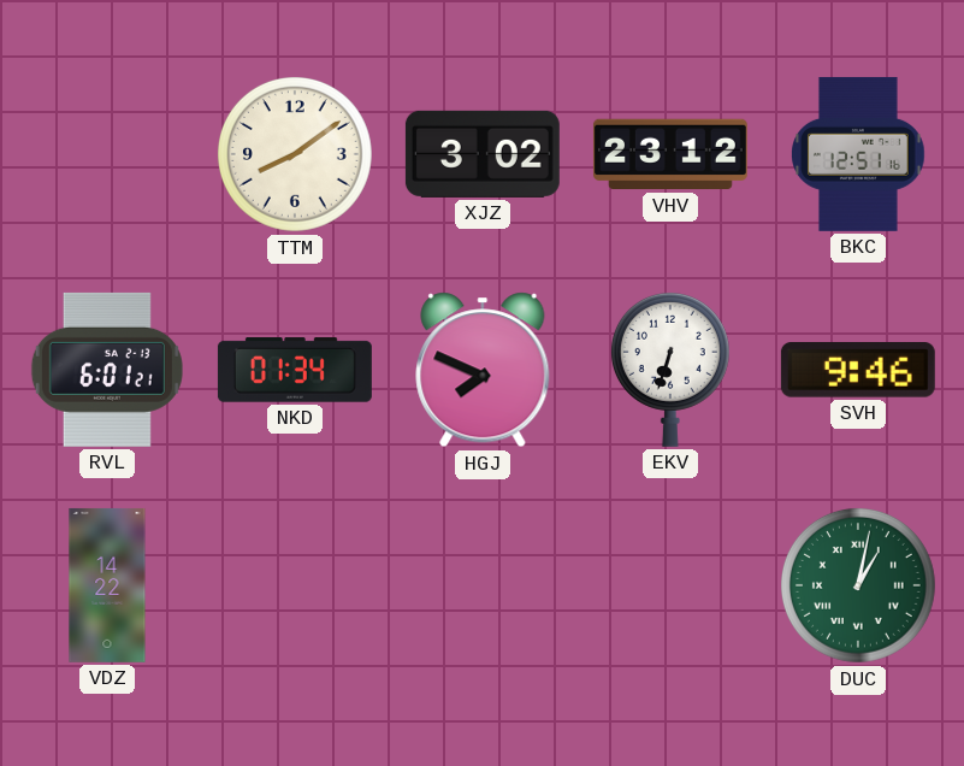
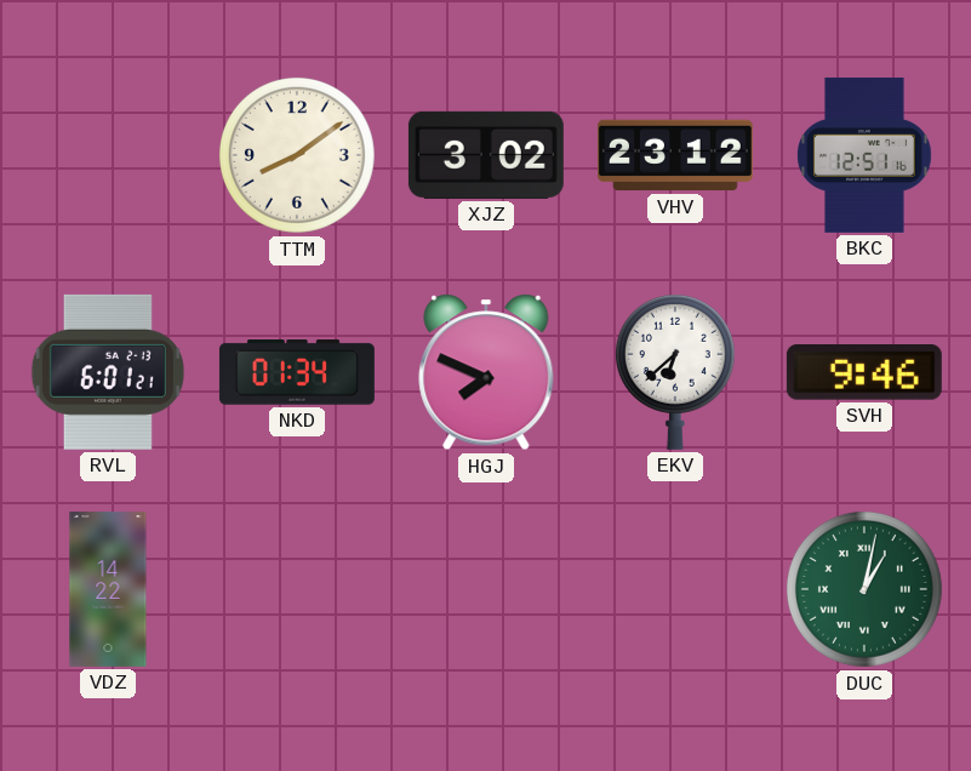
EKV: 6:33 -> 6:38
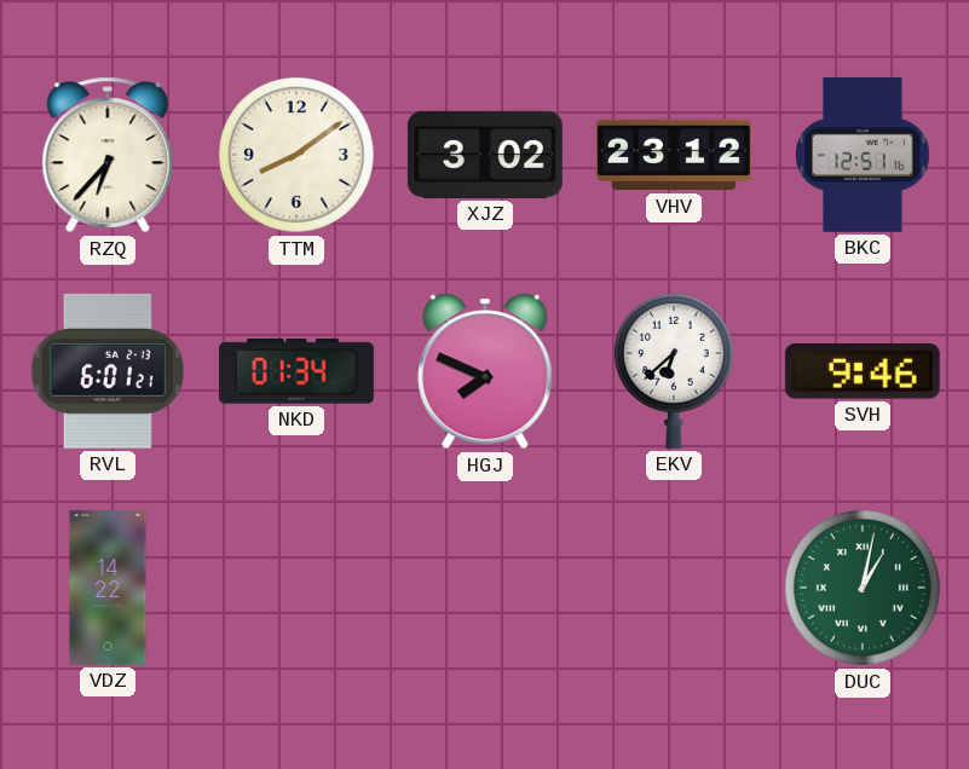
RZQ: none -> 6:37
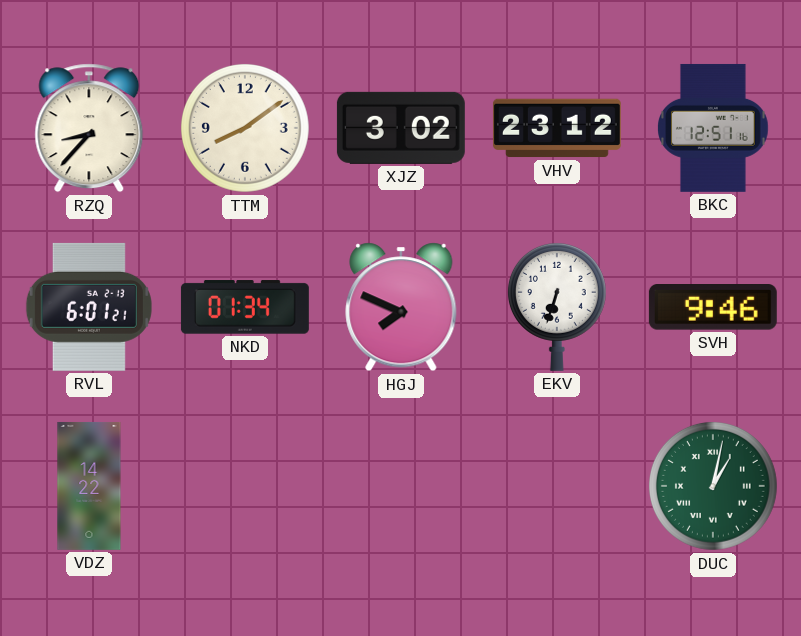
RZQ: 6:37 -> 8:37
EKV: 6:38 -> 6:33
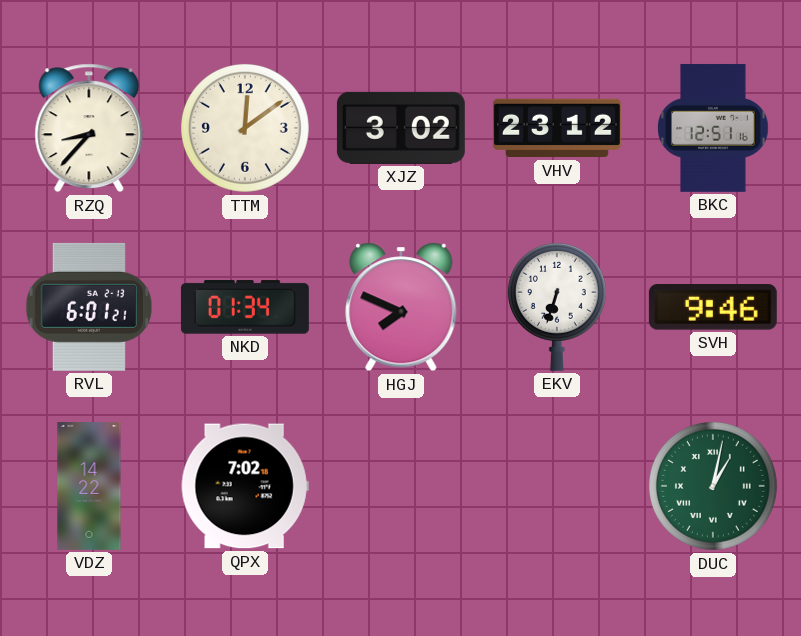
TTM: 8:09 -> 12:09
QPX: none -> 7:02
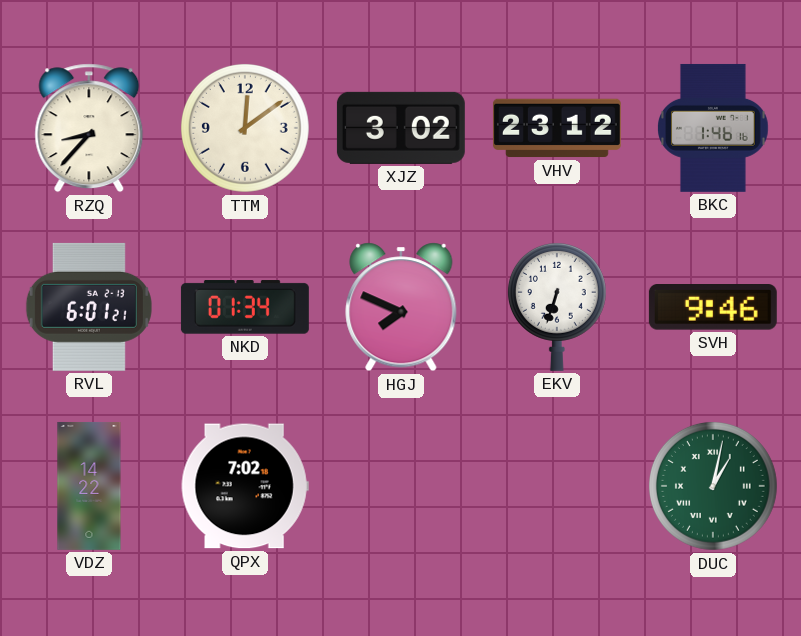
BKC: 12:51 -> 1:46
